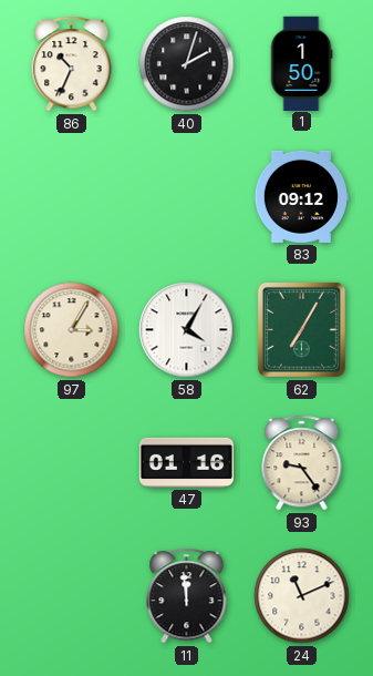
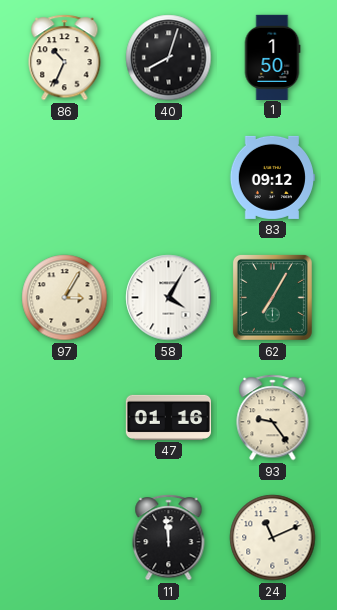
40: 2:03 -> 8:03
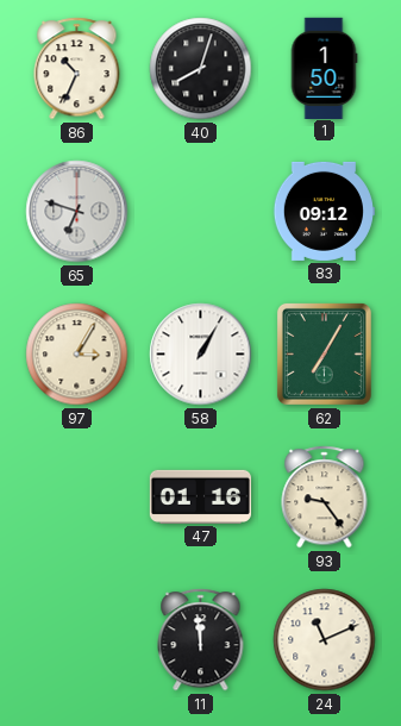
65: none -> 6:48
58: 4:05 -> 1:05
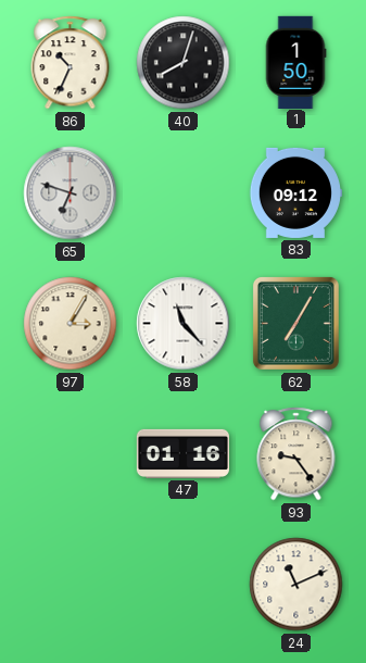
58: 1:05 -> 11:23
11: 11:59 -> none
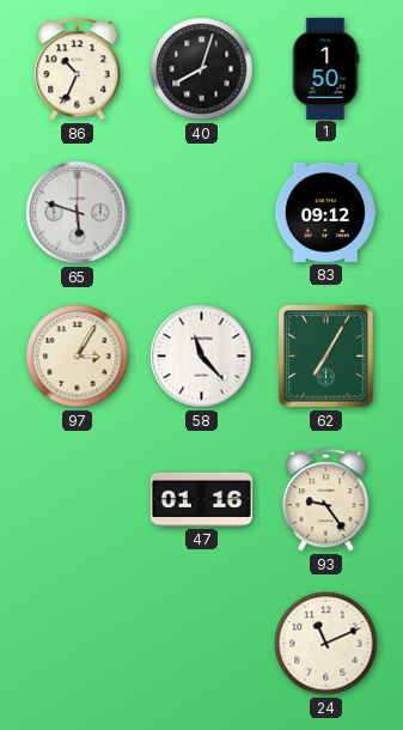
65: 6:48 -> 5:48
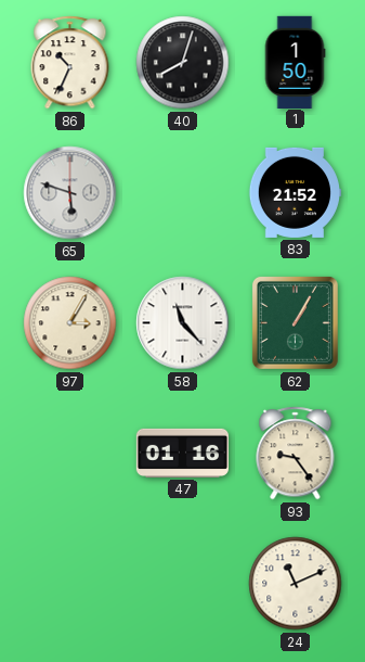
83: 09:12 -> 21:52
62: 7:05 -> 1:05
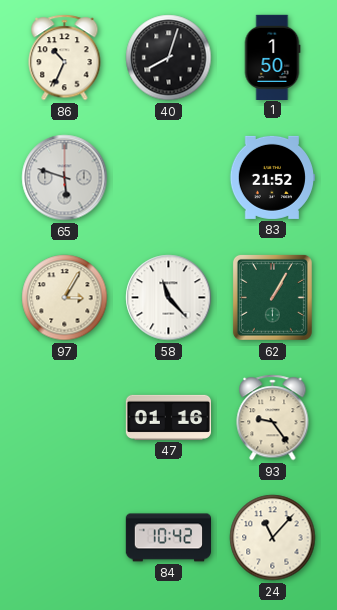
84: none -> 10:42
24: 11:11 -> 11:07
